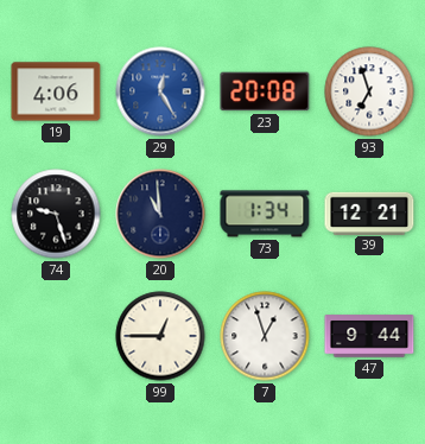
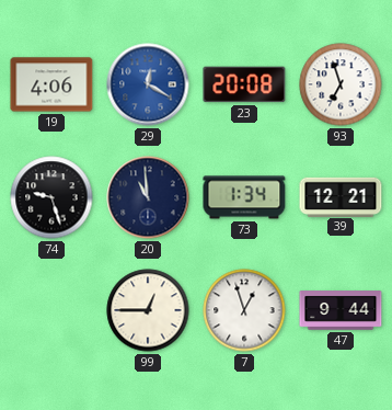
29: 12:25 -> 12:20
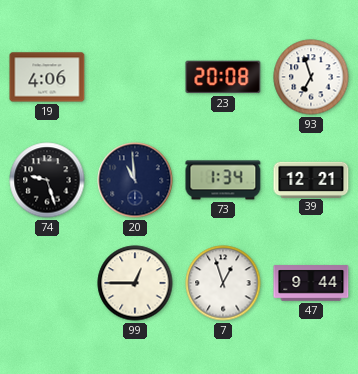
29: 12:20 -> none
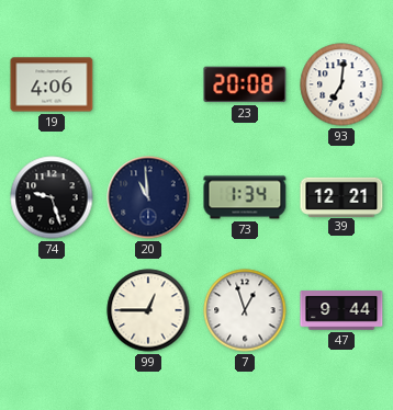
93: 6:57 -> 7:01
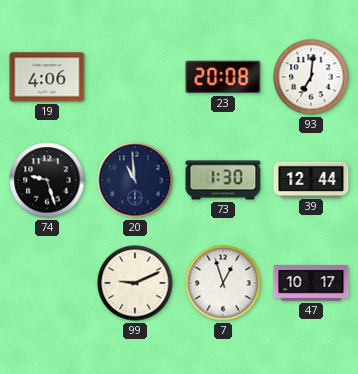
73: 1:34 -> 1:30
39: 12:21 -> 12:44
99: 12:45 -> 9:11
47: 9:44 -> 10:17
